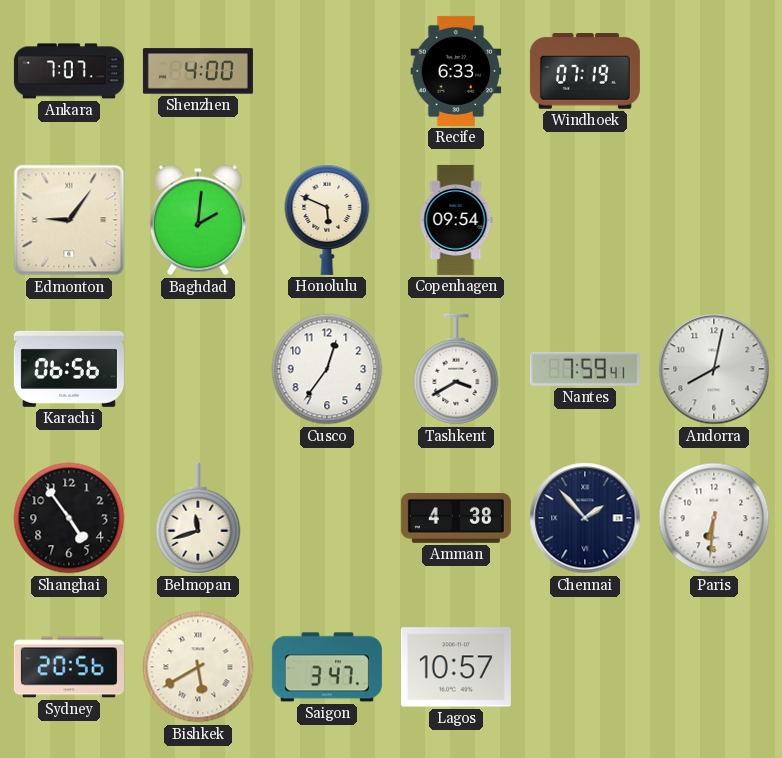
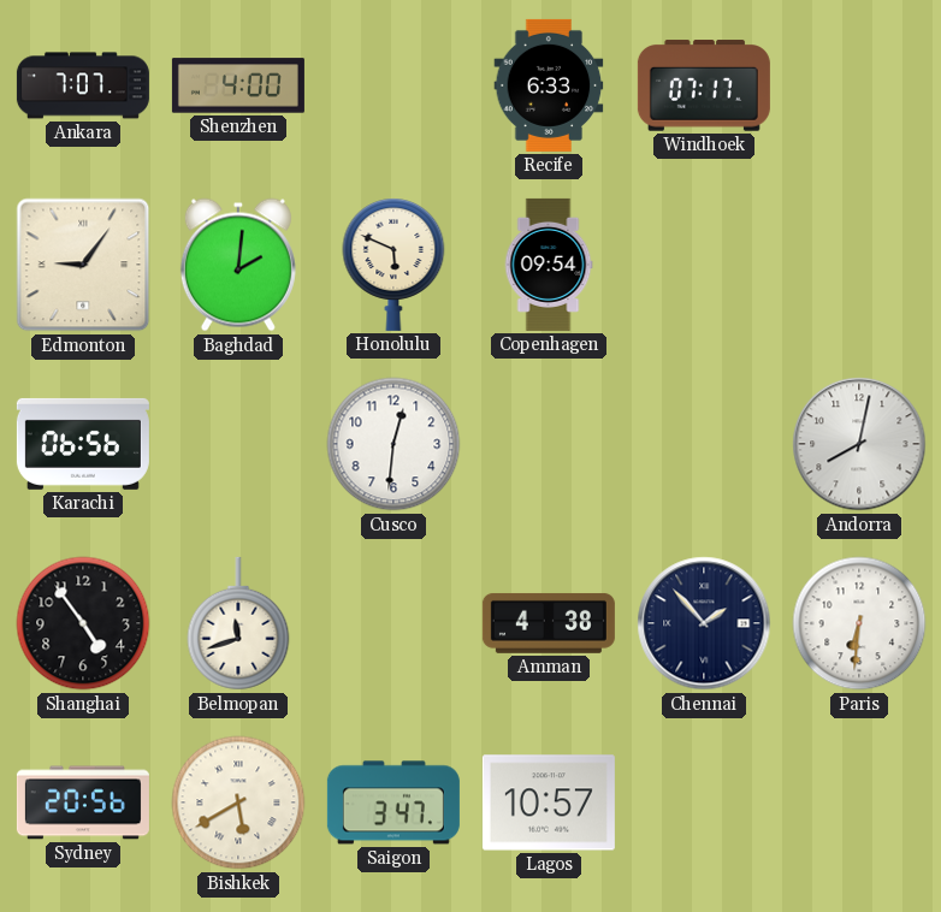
Windhoek: 07:19 -> 07:17
Cusco: 12:36 -> 12:31
Tashkent: 3:40 -> none
Nantes: 7:59 -> none
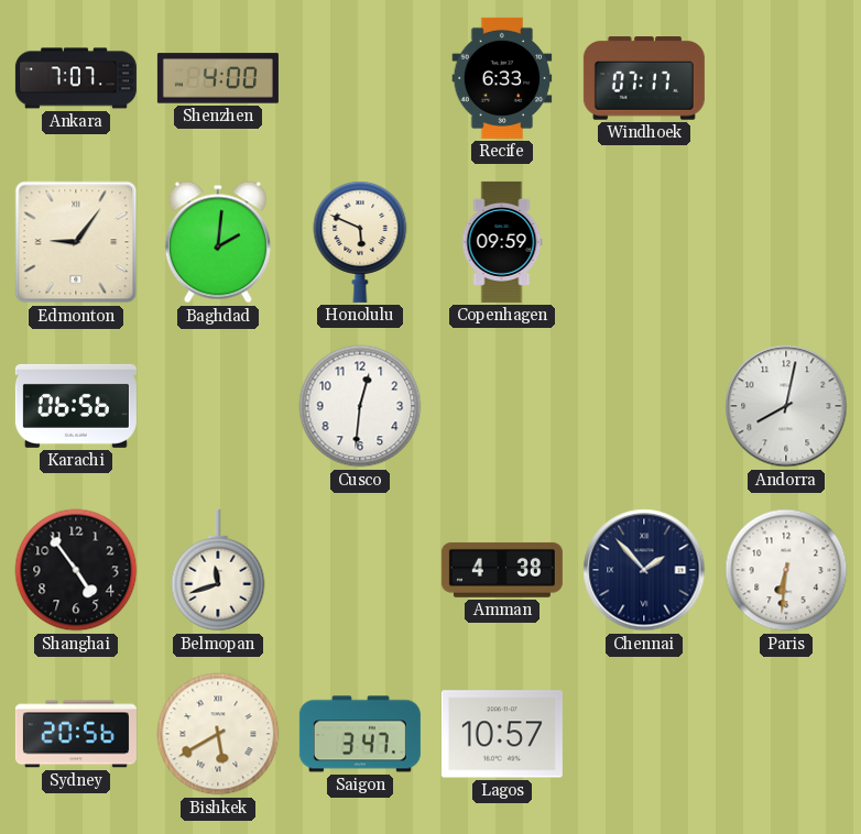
Copenhagen: 09:54 -> 09:59
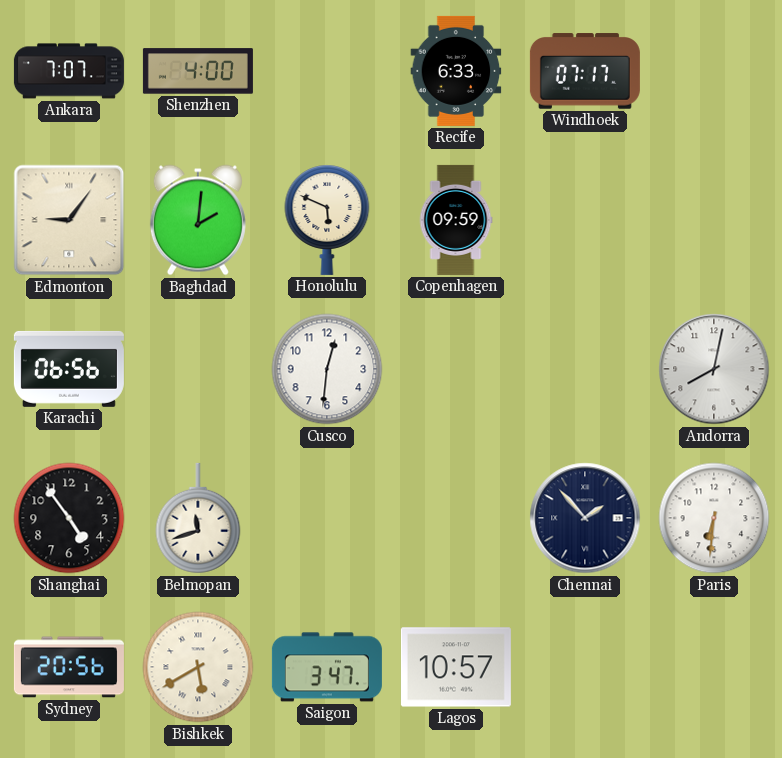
Amman: 4:38 -> none
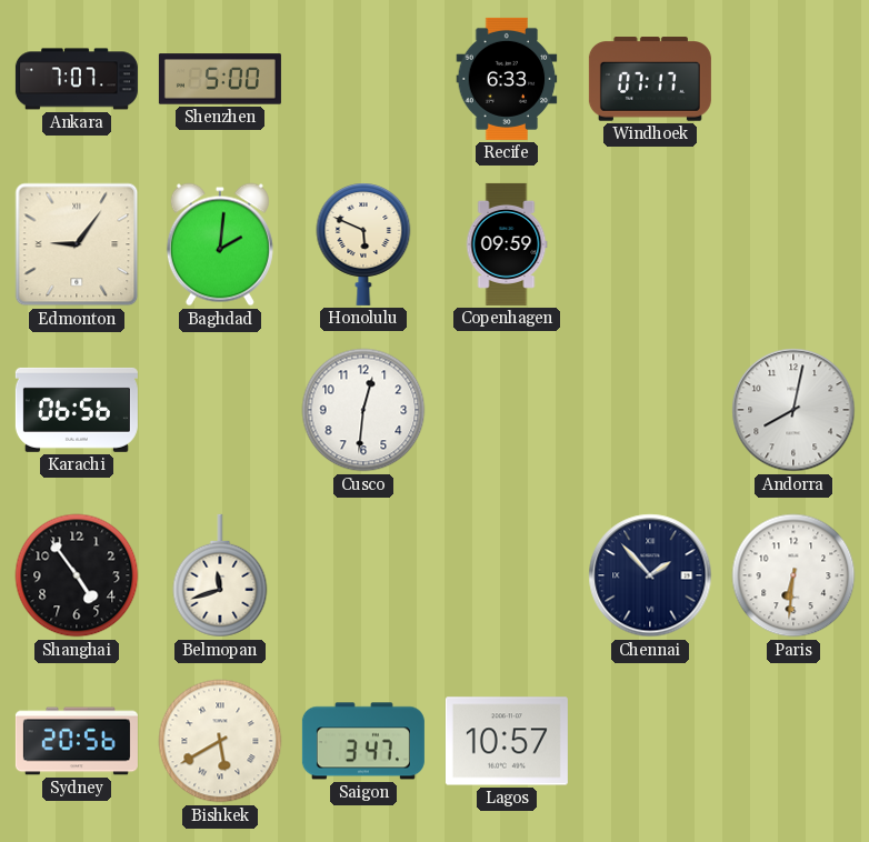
Shenzhen: 4:00 -> 5:00
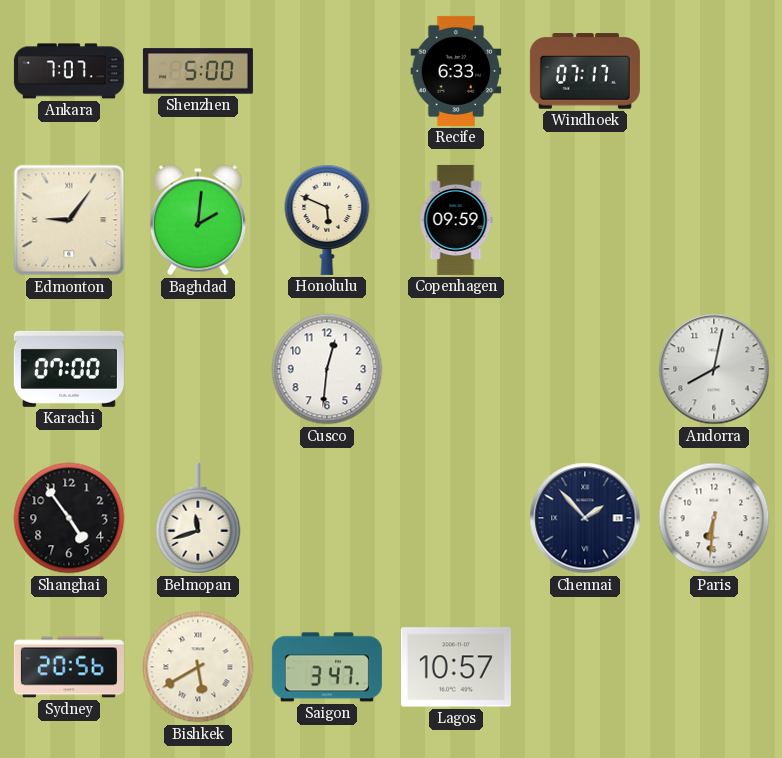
Karachi: 06:56 -> 07:00
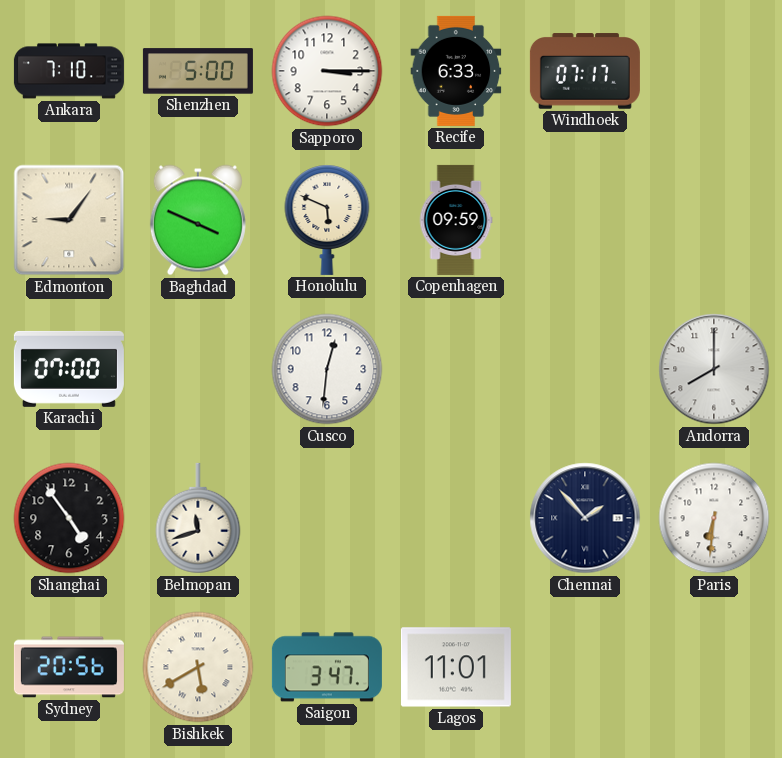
Ankara: 7:07 -> 7:10
Sapporo: none -> 3:15
Baghdad: 2:01 -> 3:49
Andorra: 8:02 -> 8:00
Lagos: 10:57 -> 11:01
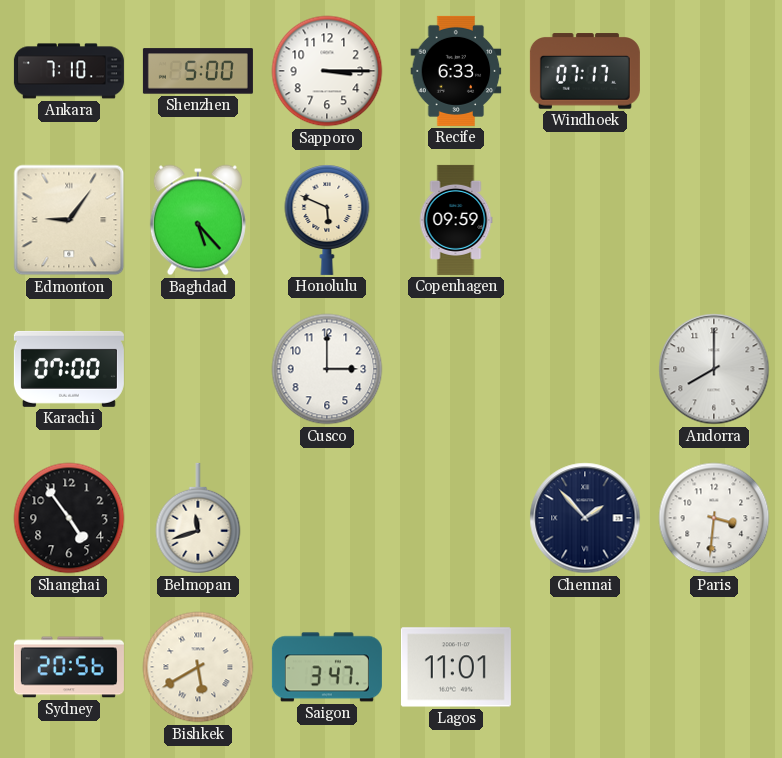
Baghdad: 3:49 -> 5:23
Cusco: 12:31 -> 3:00
Paris: 6:31 -> 3:31
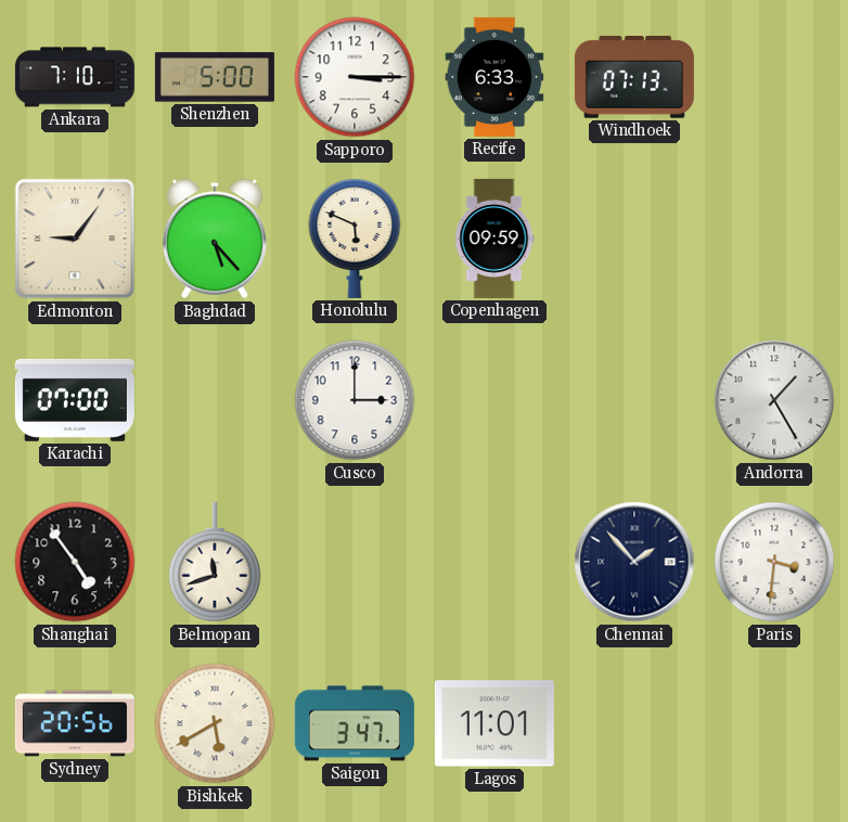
Windhoek: 07:17 -> 07:13
Andorra: 8:00 -> 1:25
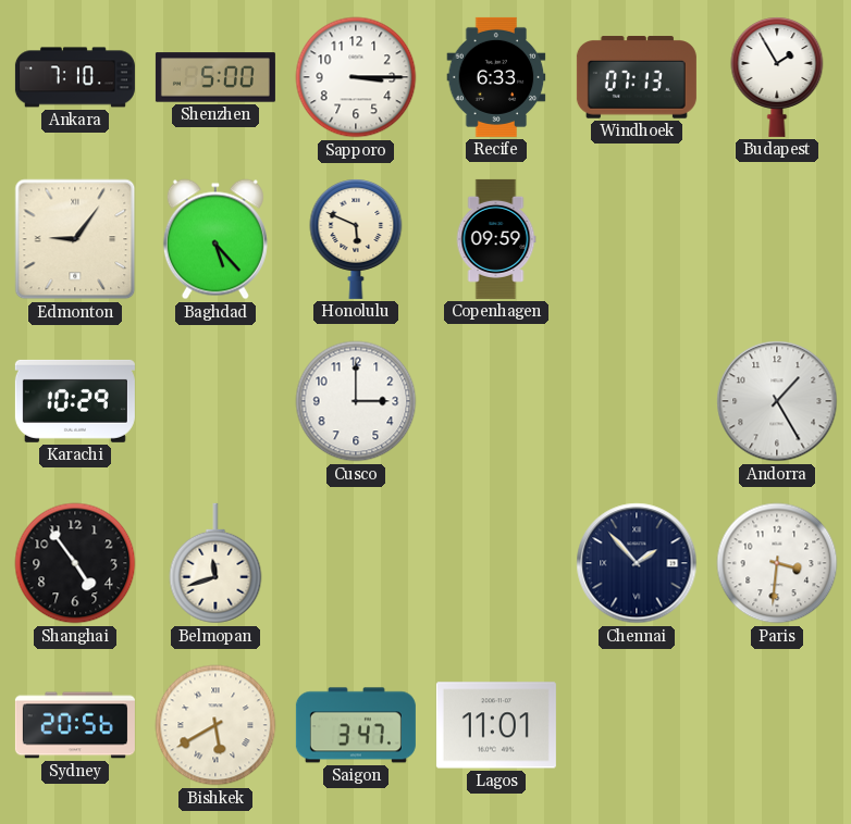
Budapest: none -> 1:55
Karachi: 07:00 -> 10:29
